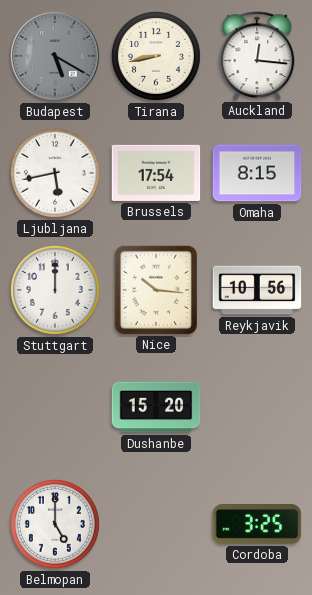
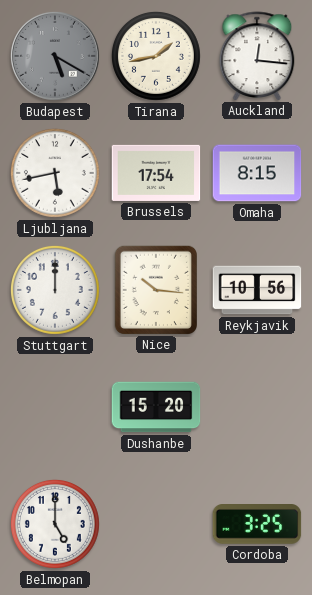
Tirana: 8:43 -> 1:43
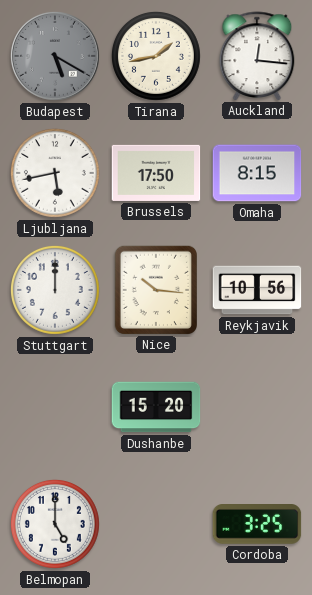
Brussels: 17:54 -> 17:50
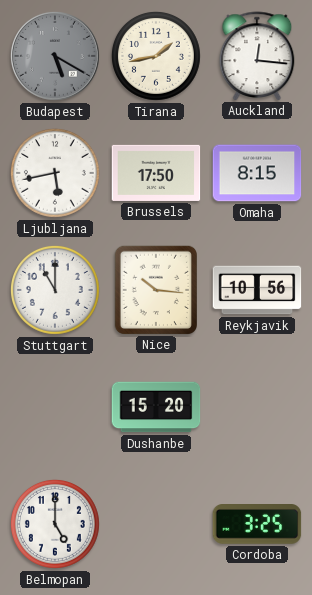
Stuttgart: 12:00 -> 11:00
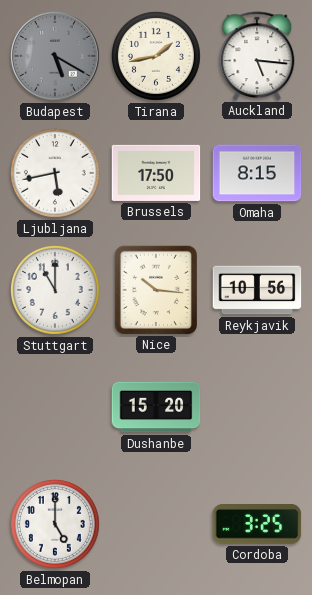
Auckland: 12:16 -> 5:16
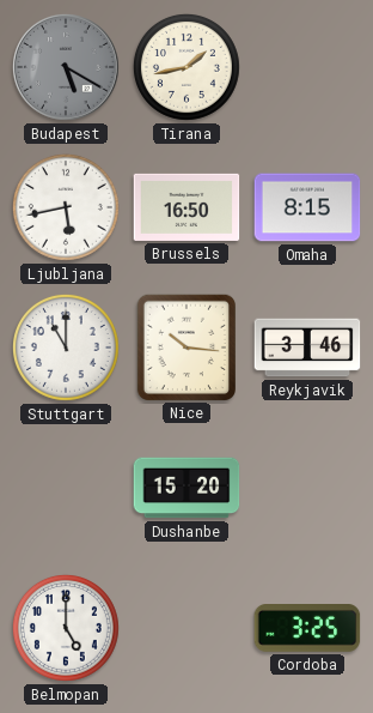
Auckland: 5:16 -> none
Brussels: 17:50 -> 16:50
Reykjavik: 10:56 -> 3:46
